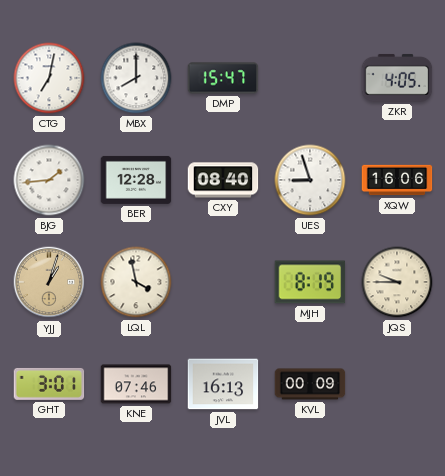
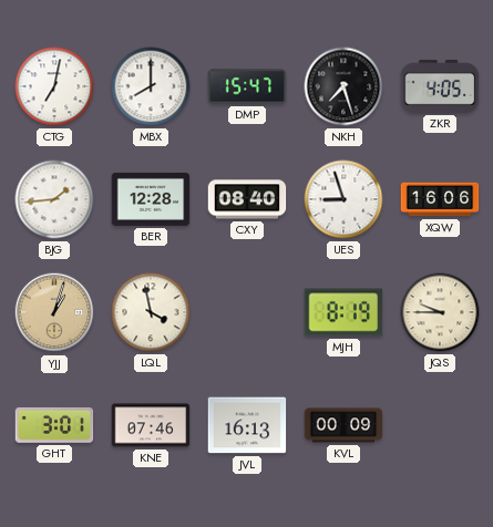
NKH: none -> 7:27
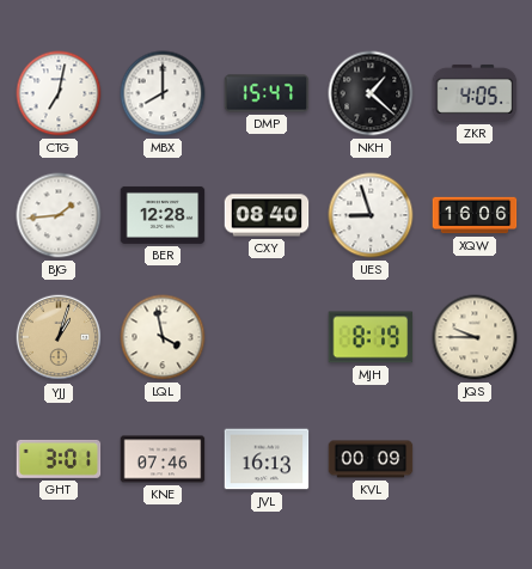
NKH: 7:27 -> 1:22
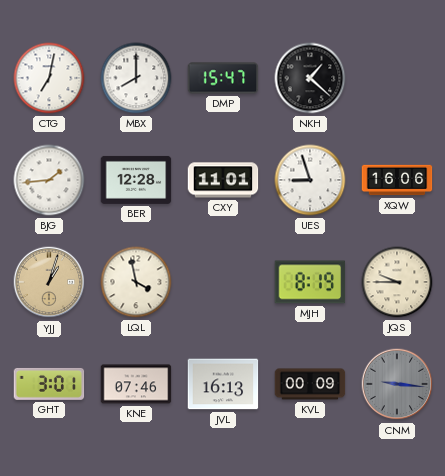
ZKR: 4:05 -> none
CXY: 08:40 -> 11:01
CNM: none -> 9:16
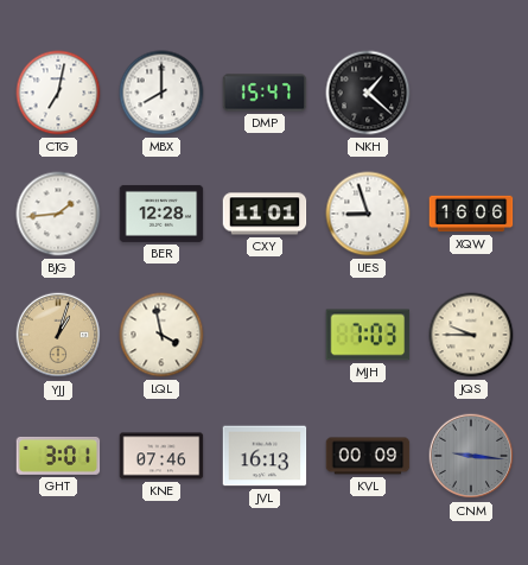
MJH: 8:19 -> 7:03
